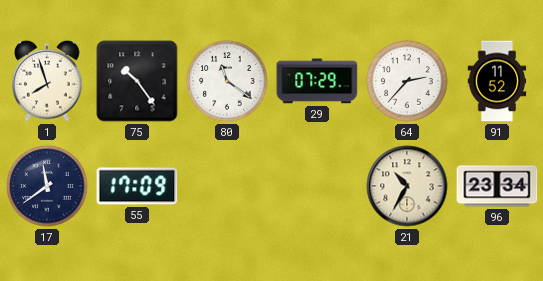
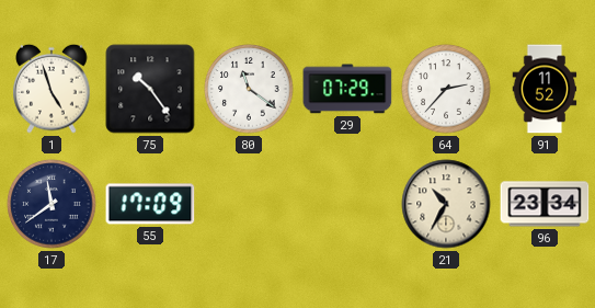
1: 7:57 -> 4:57
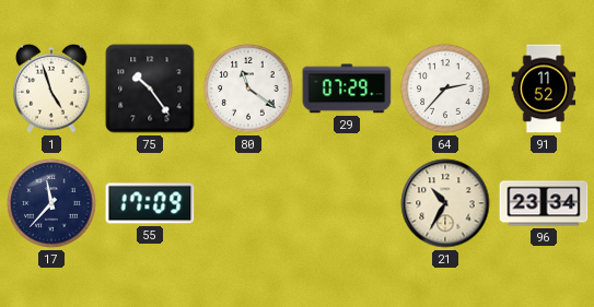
17: 11:39 -> 11:37
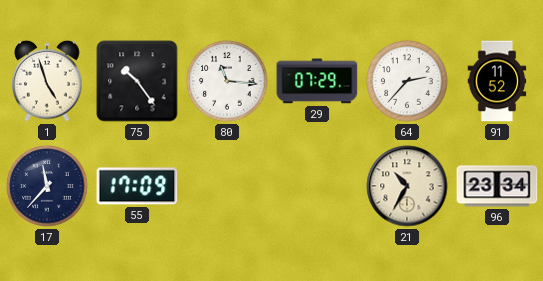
80: 11:21 -> 11:16
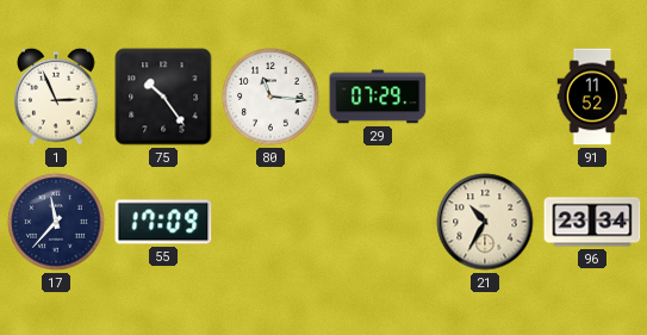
1: 4:57 -> 2:56
64: 2:37 -> none
